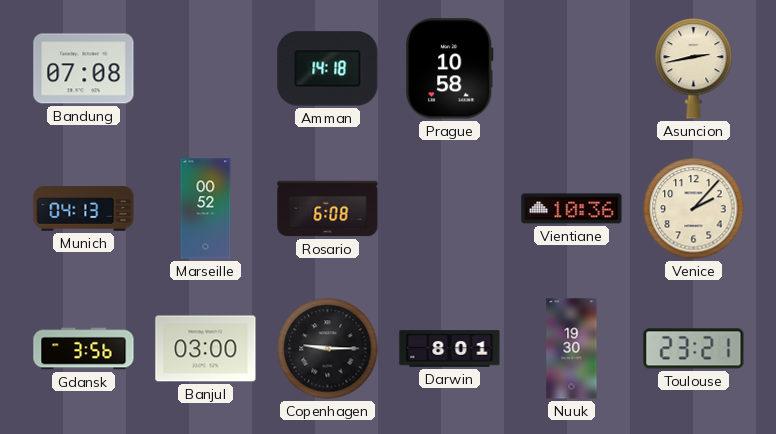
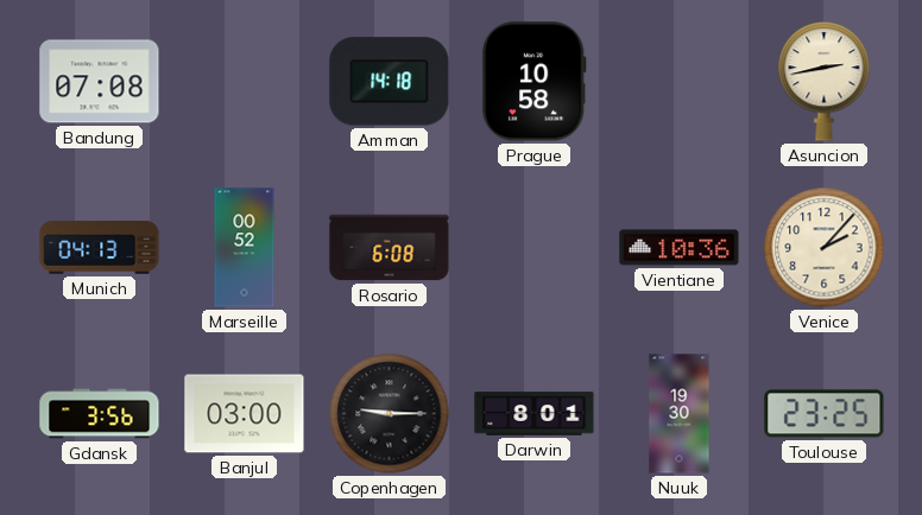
Toulouse: 23:21 -> 23:25
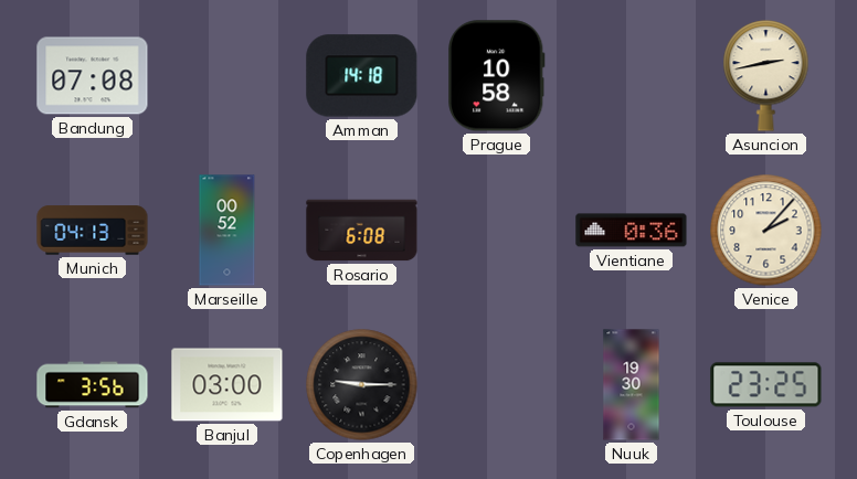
Vientiane: 10:36 -> 0:36
Darwin: 8:01 -> none
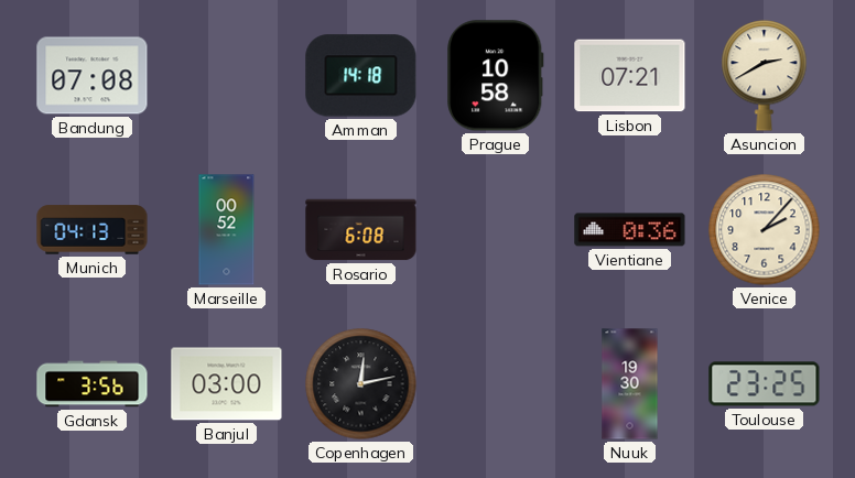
Lisbon: none -> 07:21
Asuncion: 2:43 -> 2:40
Copenhagen: 9:15 -> 12:13
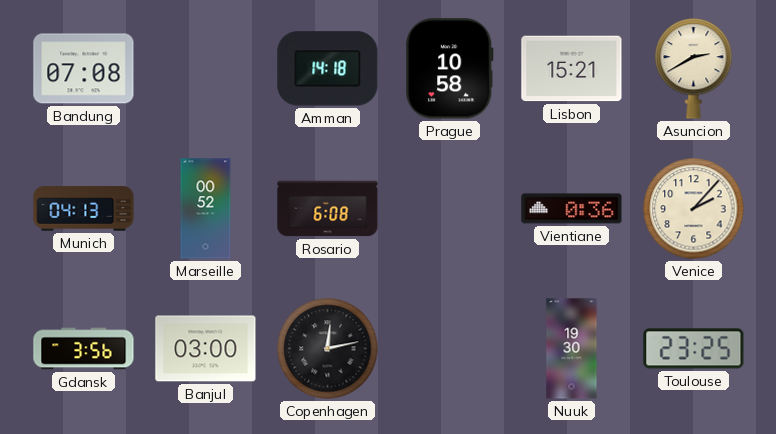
Lisbon: 07:21 -> 15:21
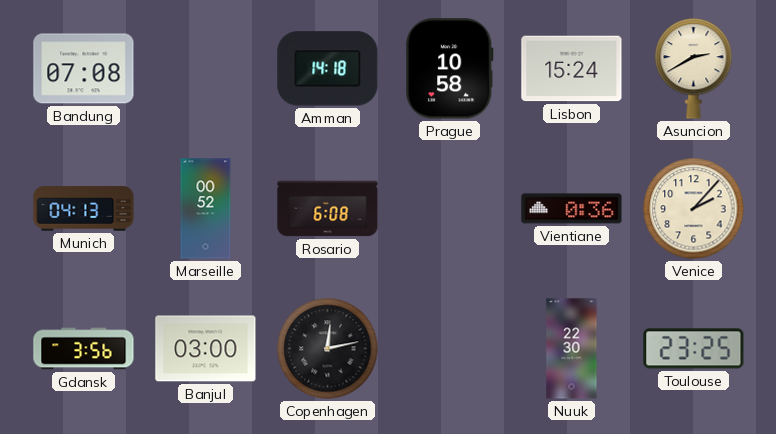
Lisbon: 15:21 -> 15:24
Nuuk: 19:30 -> 22:30
